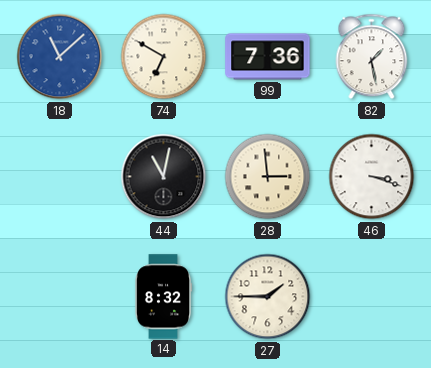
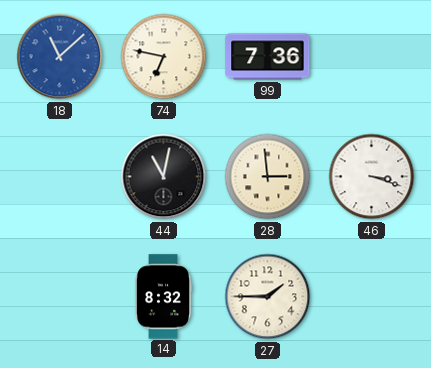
74: 6:50 -> 6:47
82: 1:28 -> none
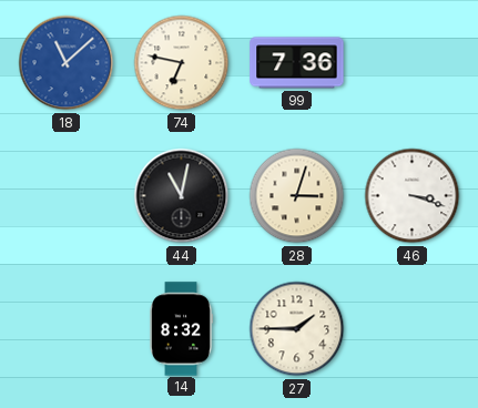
28: 2:59 -> 3:03
